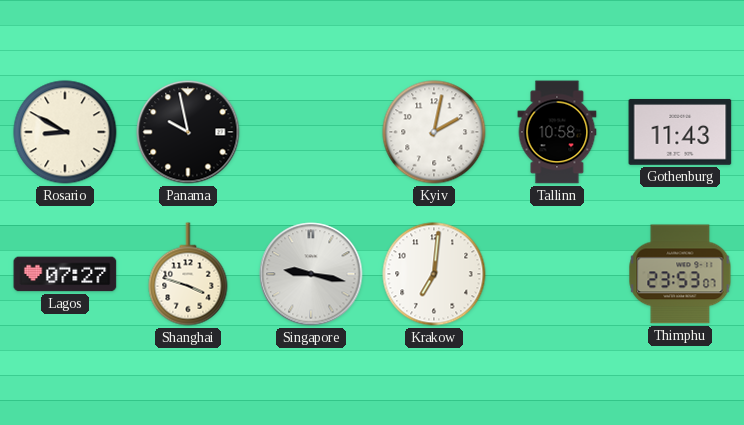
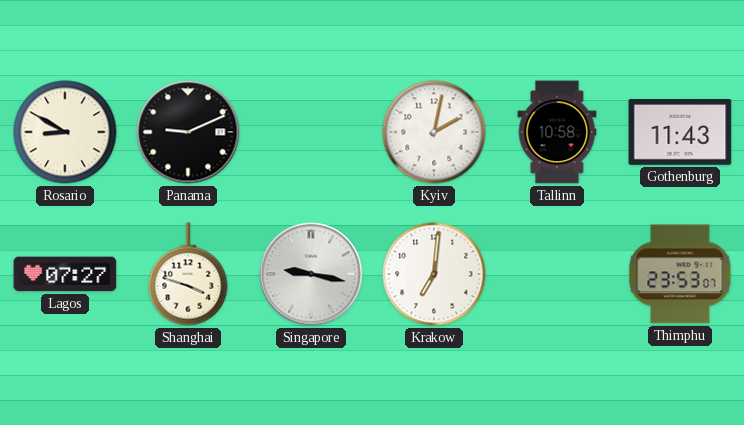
Panama: 9:58 -> 9:11
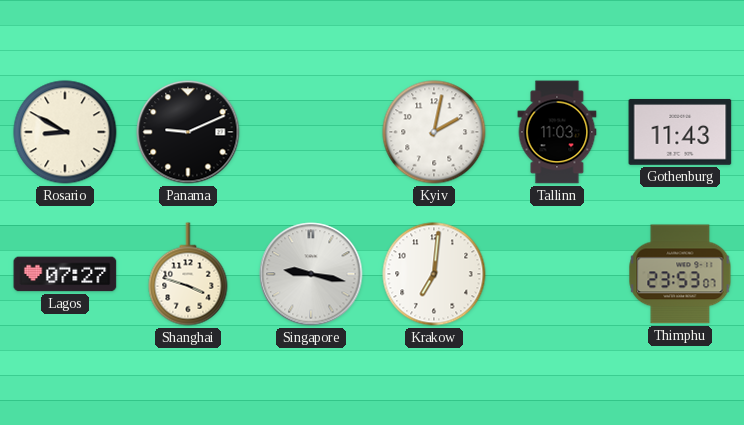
Tallinn: 10:58 -> 11:03
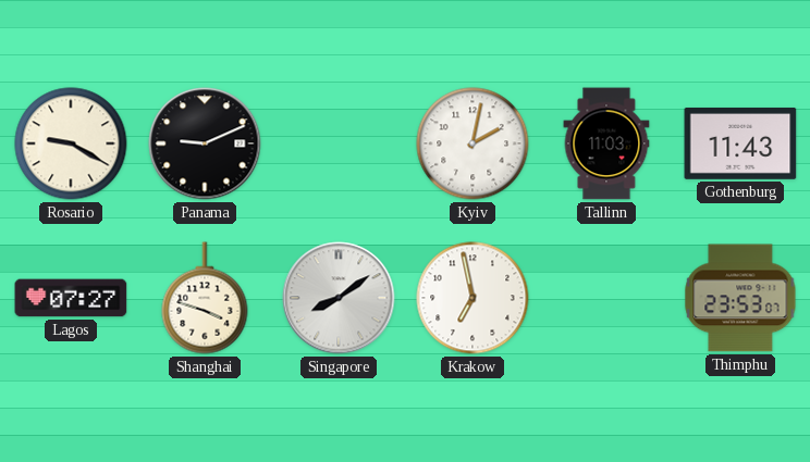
Rosario: 8:50 -> 9:20
Singapore: 9:17 -> 8:09
Krakow: 7:01 -> 6:58
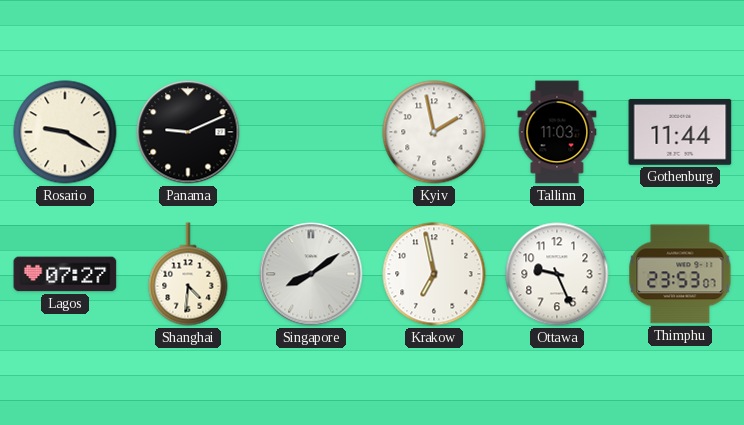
Kyiv: 2:02 -> 1:58
Gothenburg: 11:43 -> 11:44
Shanghai: 3:48 -> 4:31
Ottawa: none -> 9:26
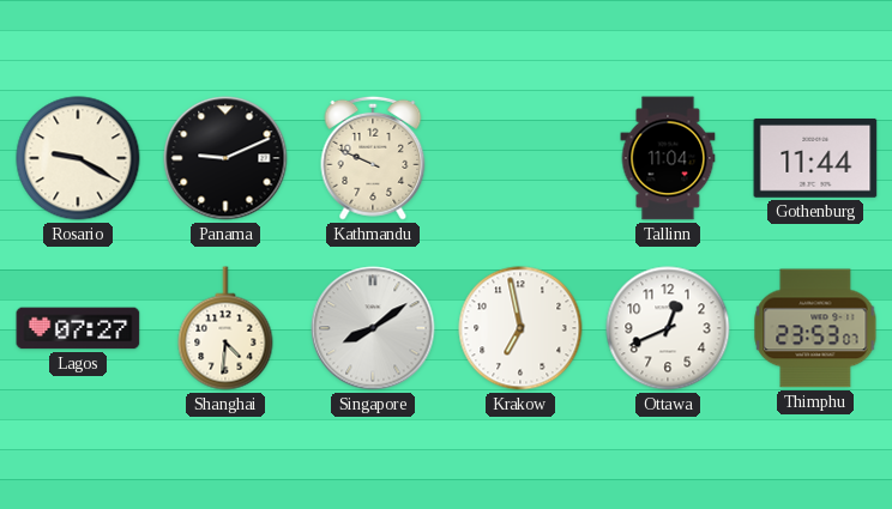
Kathmandu: none -> 9:49
Kyiv: 1:58 -> none
Tallinn: 11:03 -> 11:04
Ottawa: 9:26 -> 12:41
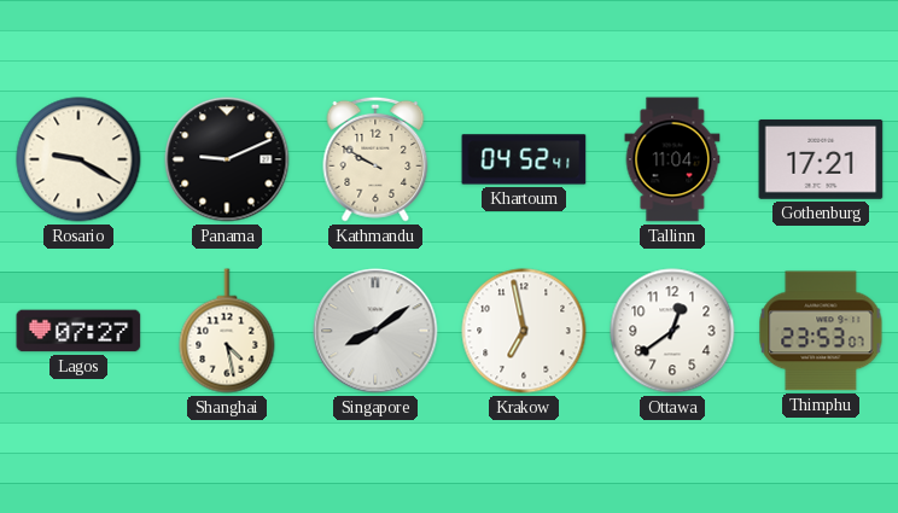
Kathmandu: 9:49 -> 9:50
Khartoum: none -> 04:52
Gothenburg: 11:44 -> 17:21
Shanghai: 4:31 -> 4:28
Ottawa: 12:41 -> 12:39
